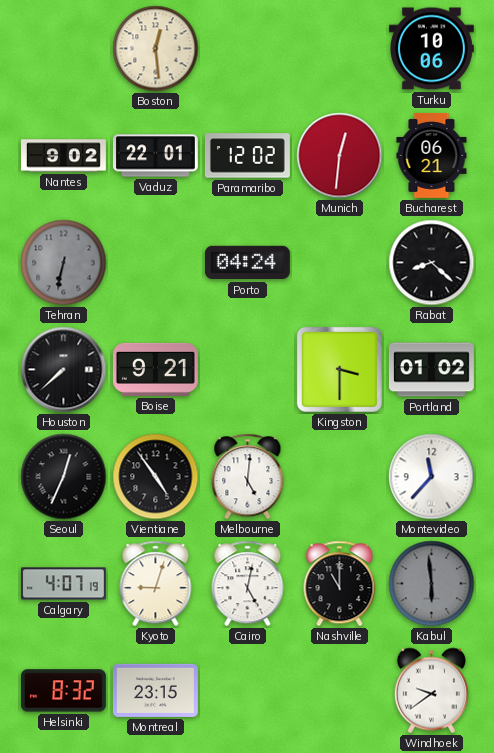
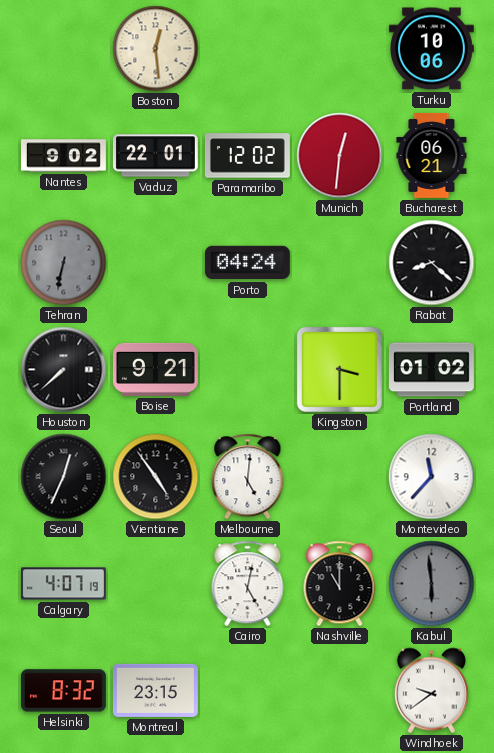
Kyoto: 9:03 -> none
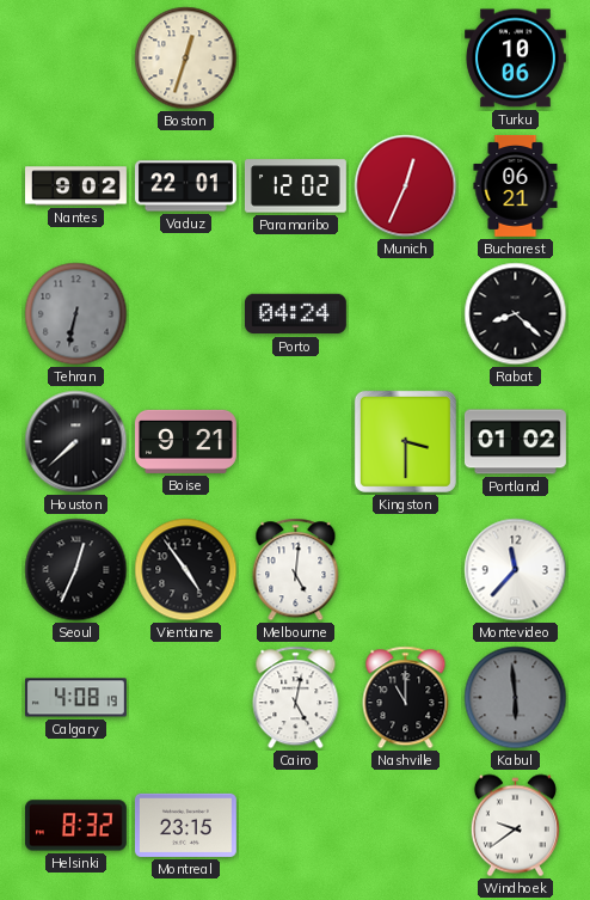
Boston: 12:29 -> 12:33
Munich: 12:31 -> 12:34
Calgary: 4:07 -> 4:08
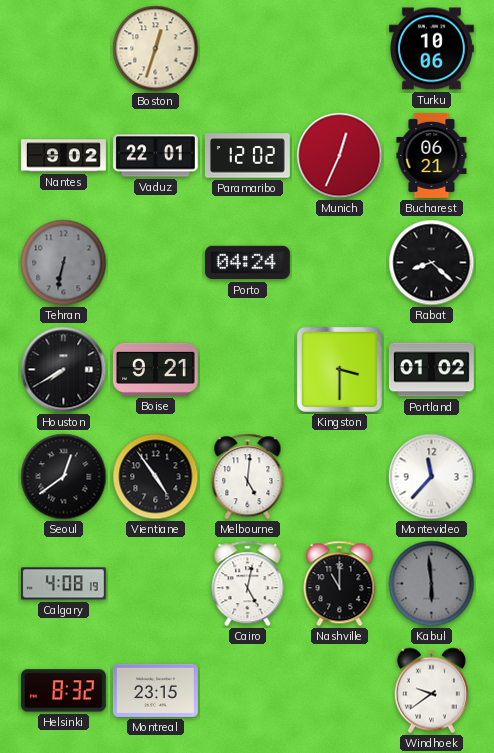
Houston: 7:38 -> 7:40
Seoul: 12:34 -> 12:39
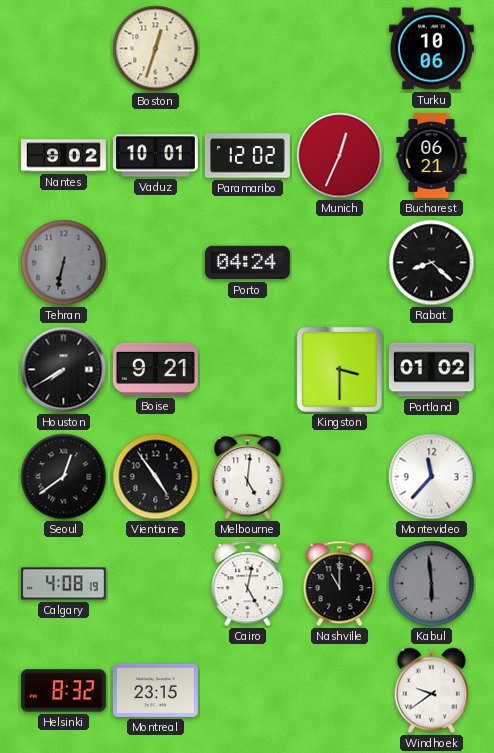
Vaduz: 22:01 -> 10:01
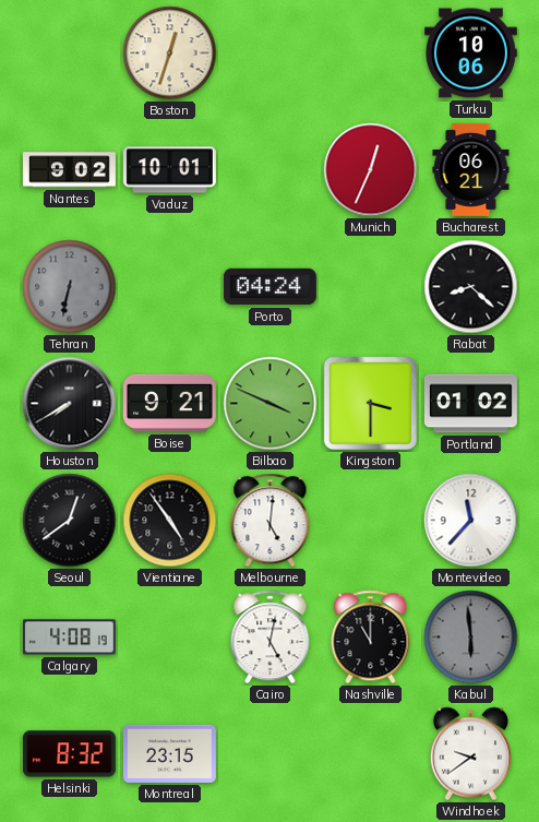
Paramaribo: 12:02 -> none
Bilbao: none -> 3:49
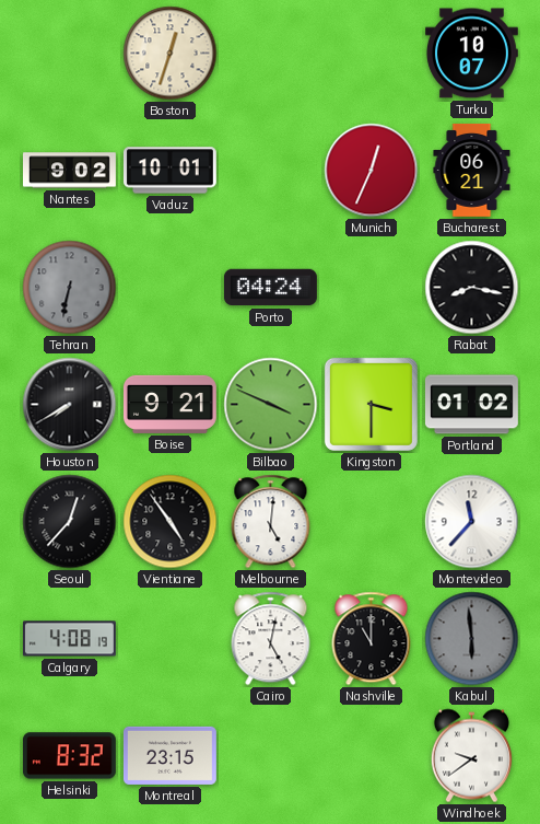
Turku: 10:06 -> 10:07
Rabat: 8:22 -> 8:17
Seoul: 12:39 -> 12:37
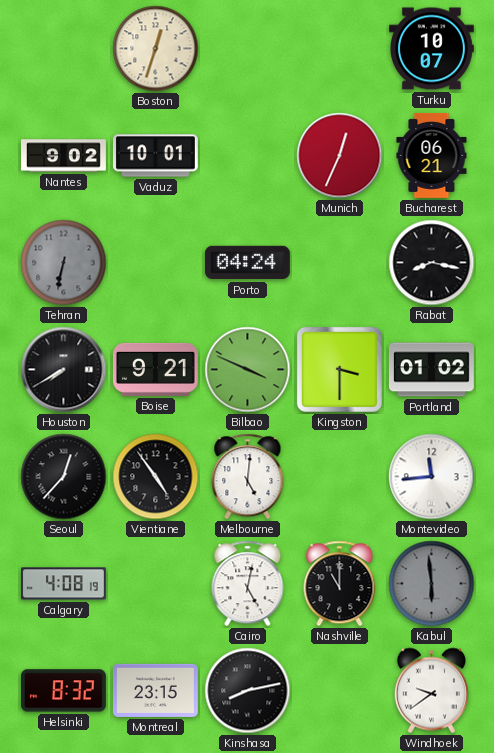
Montevideo: 11:37 -> 11:44
Kinshasa: none -> 8:13
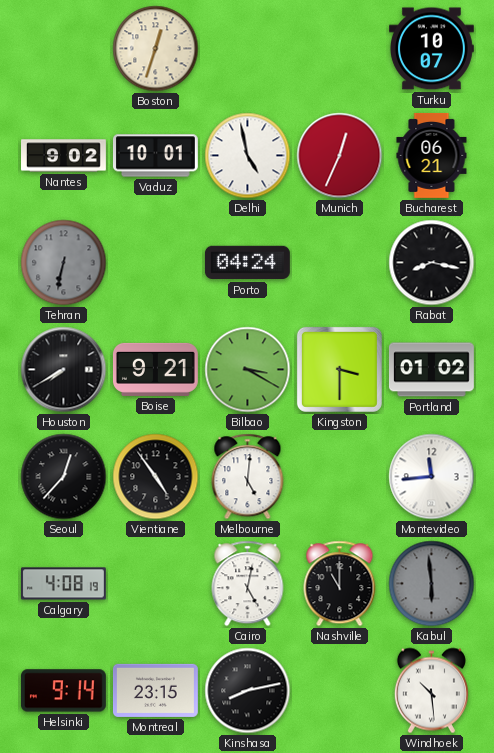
Delhi: none -> 4:58
Bilbao: 3:49 -> 3:20
Helsinki: 8:32 -> 9:14
Windhoek: 9:39 -> 10:29
